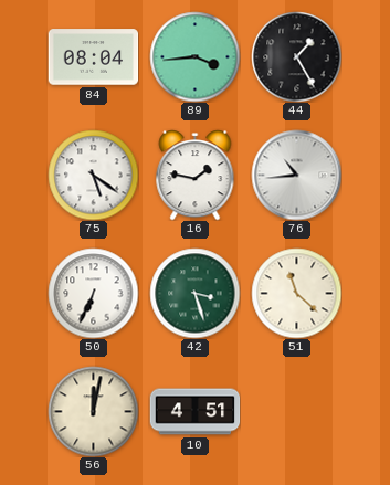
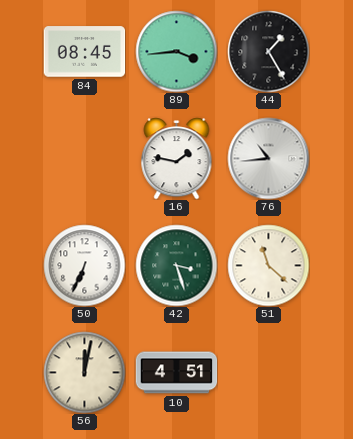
84: 08:04 -> 08:45
75: 5:21 -> none
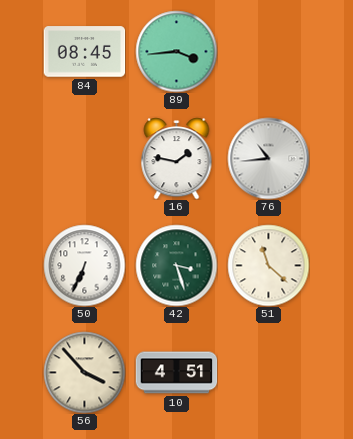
44: 1:25 -> none
56: 12:02 -> 3:53
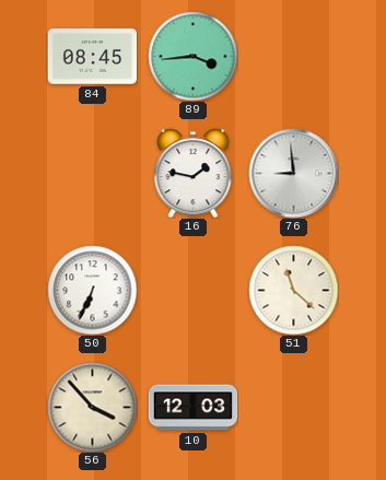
76: 10:44 -> 8:59
42: 3:27 -> none
10: 4:51 -> 12:03
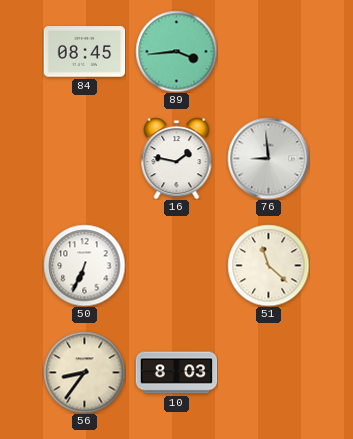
56: 3:53 -> 8:36
10: 12:03 -> 8:03
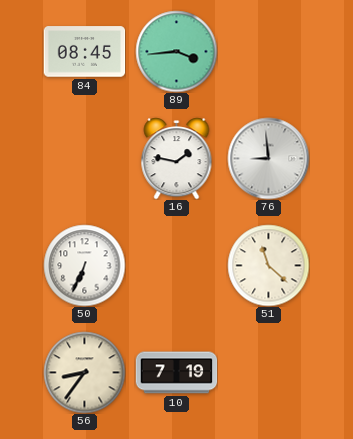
10: 8:03 -> 7:19
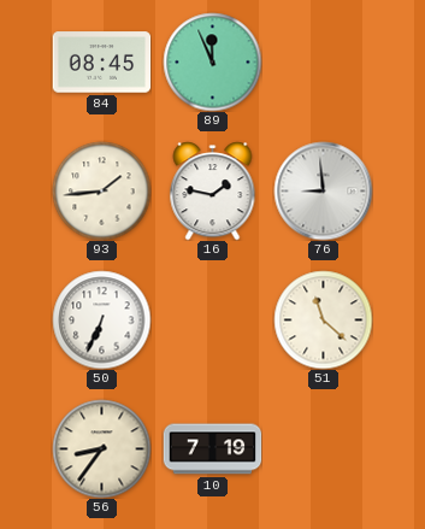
89: 3:44 -> 11:56
93: none -> 1:44
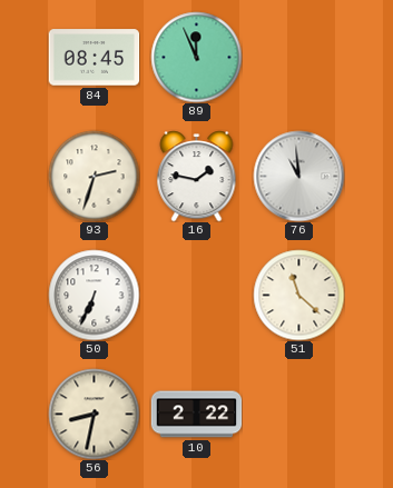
93: 1:44 -> 2:33
76: 8:59 -> 10:59
56: 8:36 -> 8:32
10: 7:19 -> 2:22
